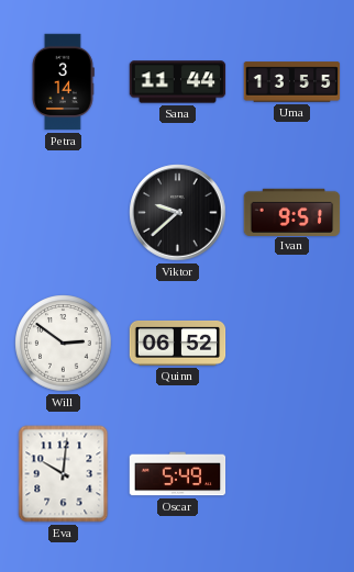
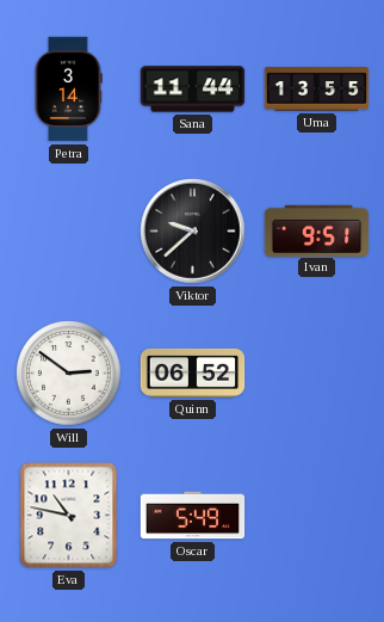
Eva: 10:01 -> 10:47
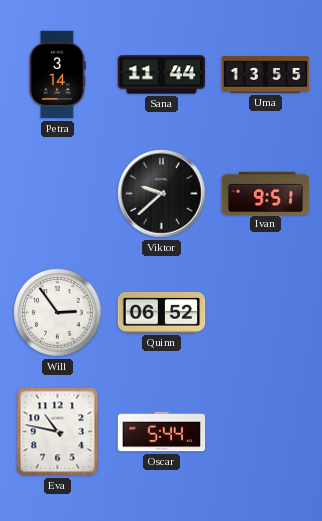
Will: 2:51 -> 2:54
Oscar: 5:49 -> 5:44
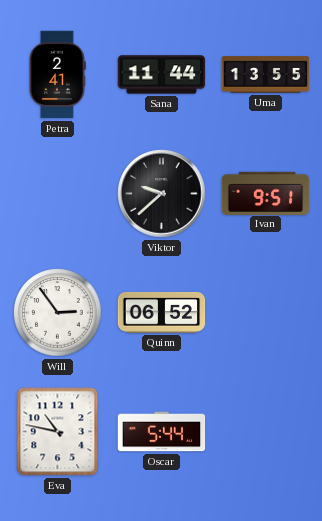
Petra: 3:14 -> 2:41
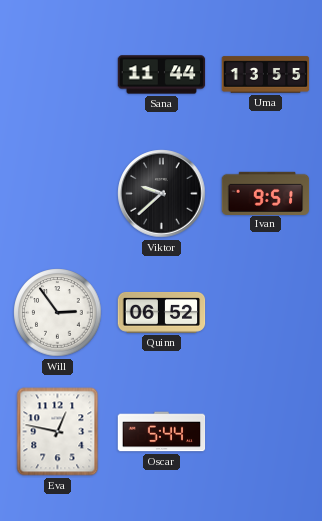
Petra: 2:41 -> none
Eva: 10:47 -> 12:47
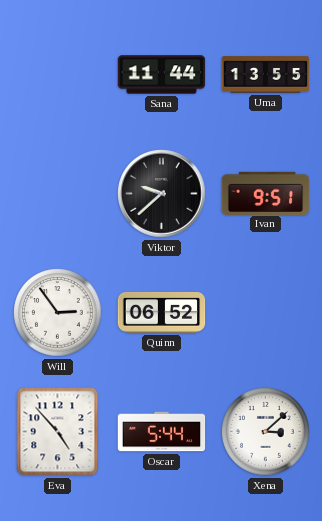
Eva: 12:47 -> 4:53
Xena: none -> 3:08
